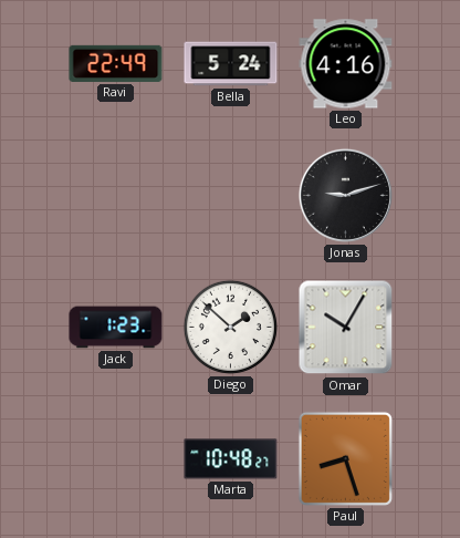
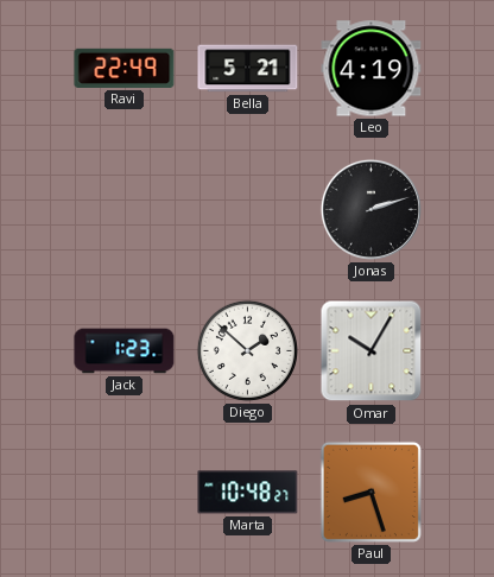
Bella: 5:24 -> 5:21
Leo: 4:16 -> 4:19
Jonas: 9:12 -> 2:12
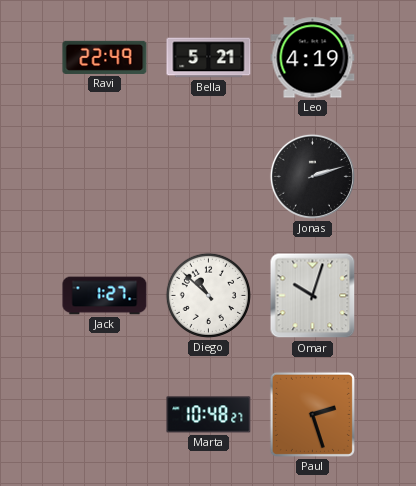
Jack: 1:23 -> 1:27
Diego: 1:52 -> 10:52
Omar: 10:05 -> 10:03
Paul: 8:27 -> 2:27
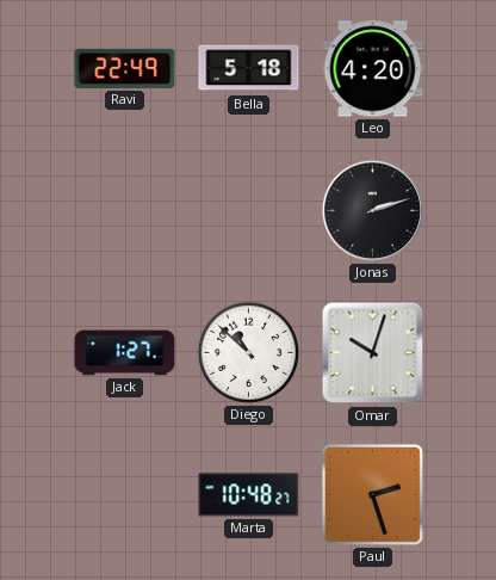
Bella: 5:21 -> 5:18
Leo: 4:19 -> 4:20
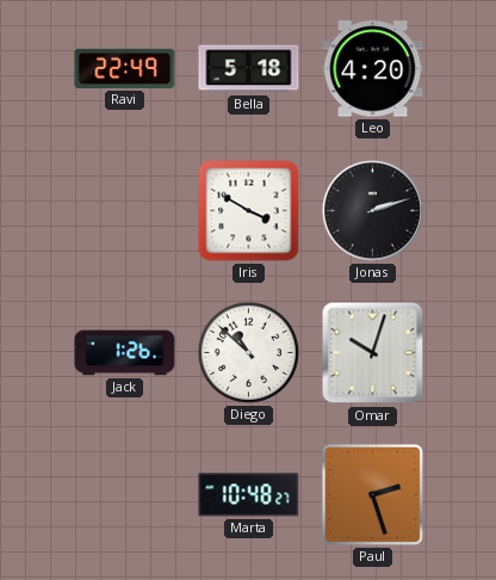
Iris: none -> 3:50
Jack: 1:27 -> 1:26
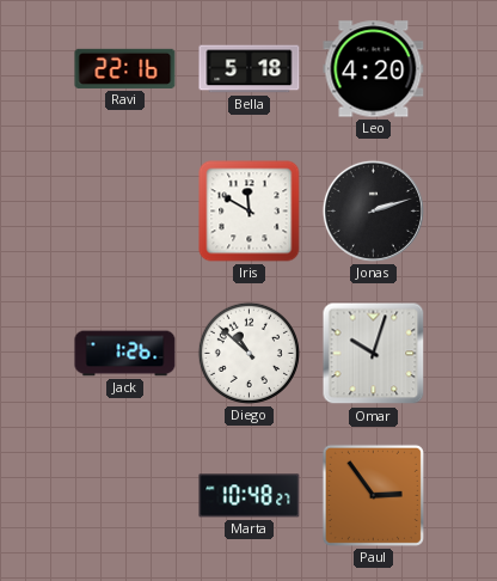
Ravi: 22:49 -> 22:16
Iris: 3:50 -> 11:50
Paul: 2:27 -> 2:54
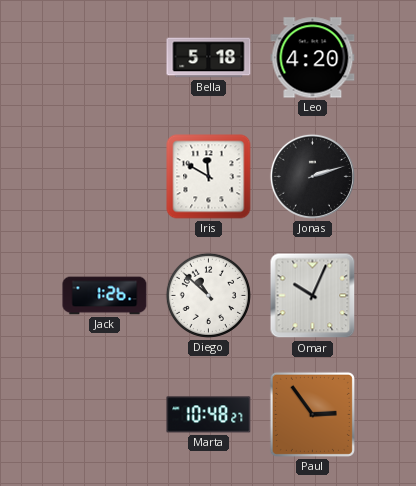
Ravi: 22:16 -> none
Omar: 10:03 -> 10:04
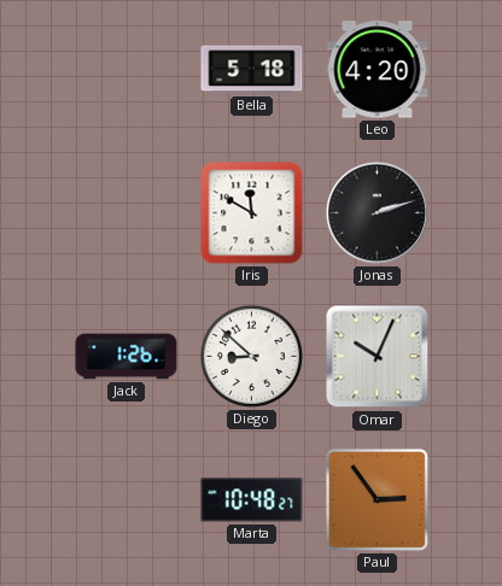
Diego: 10:52 -> 8:52
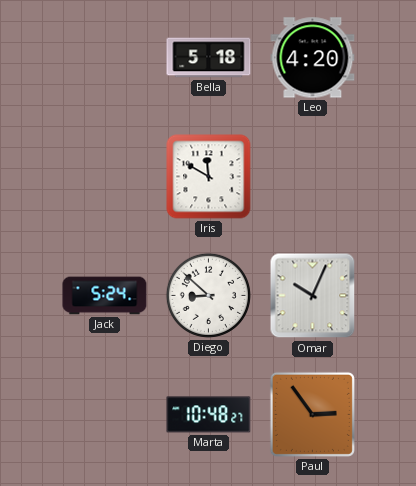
Jonas: 2:12 -> none
Jack: 1:26 -> 5:24
